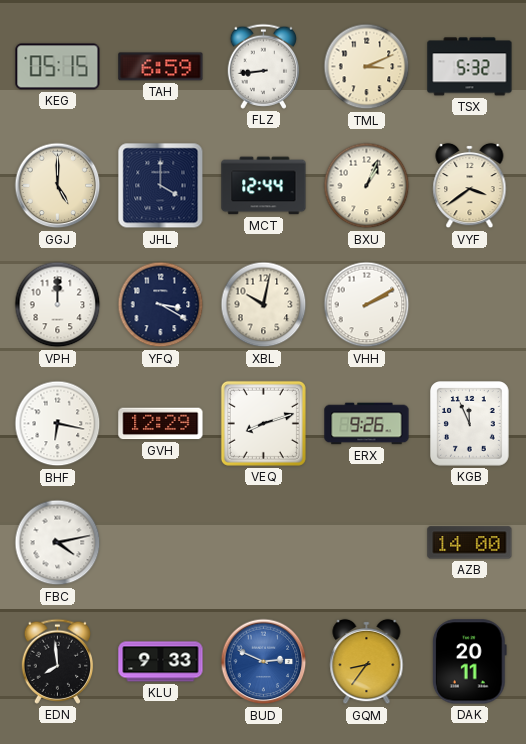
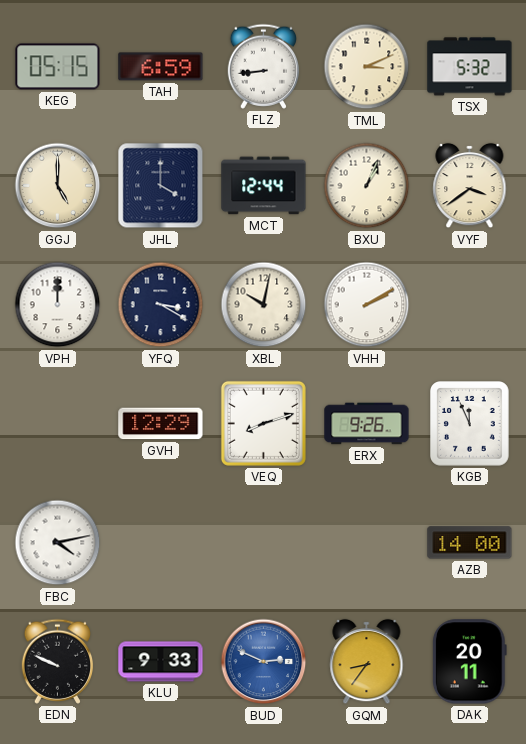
BHF: 6:17 -> none
EDN: 7:59 -> 9:49
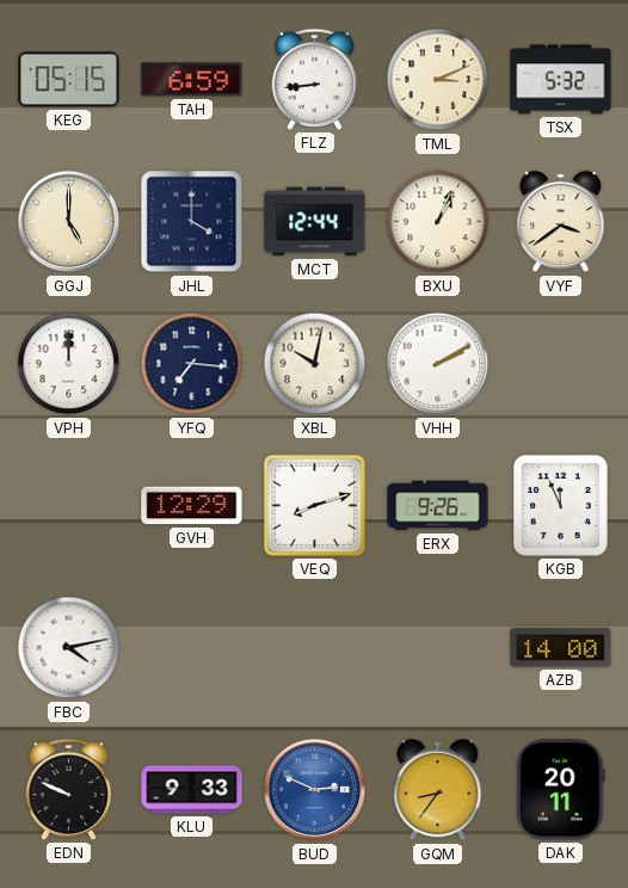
YFQ: 3:20 -> 7:16
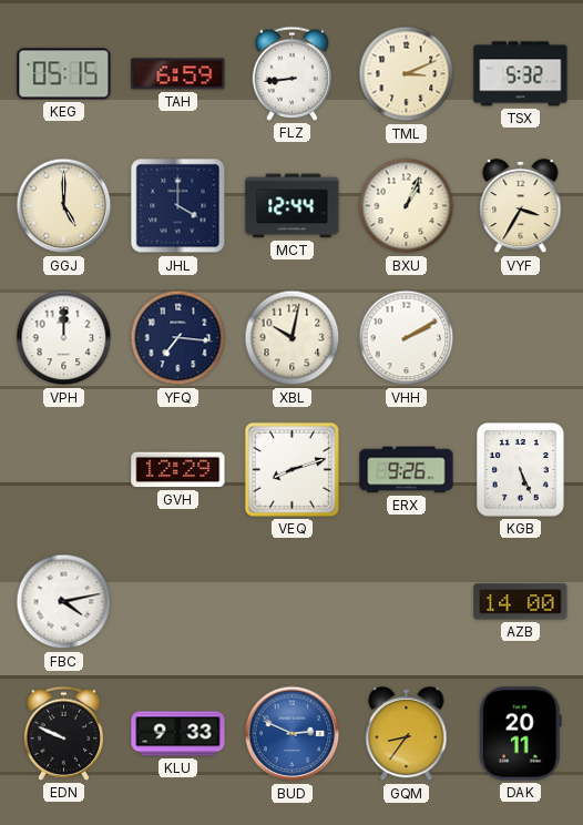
VYF: 3:39 -> 3:35
KGB: 11:56 -> 5:26
